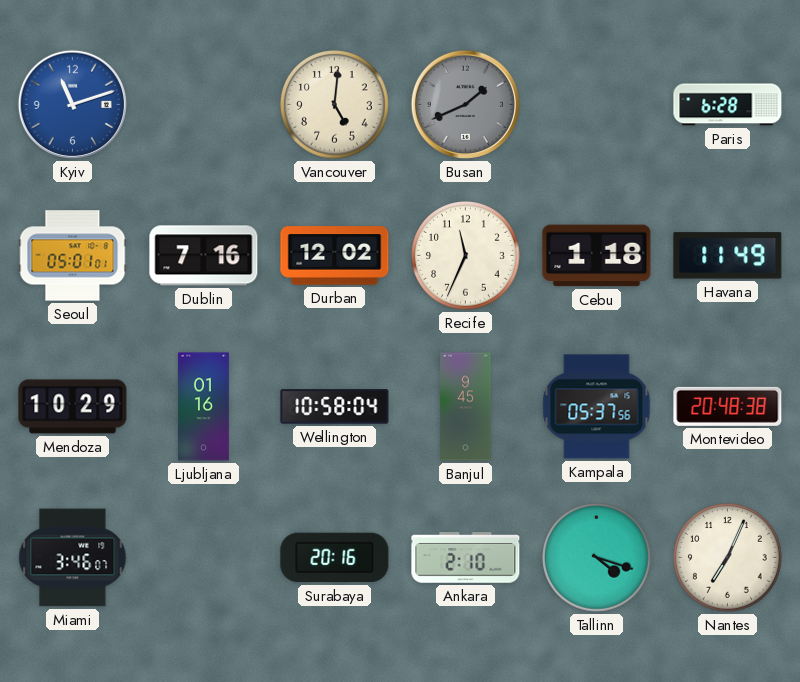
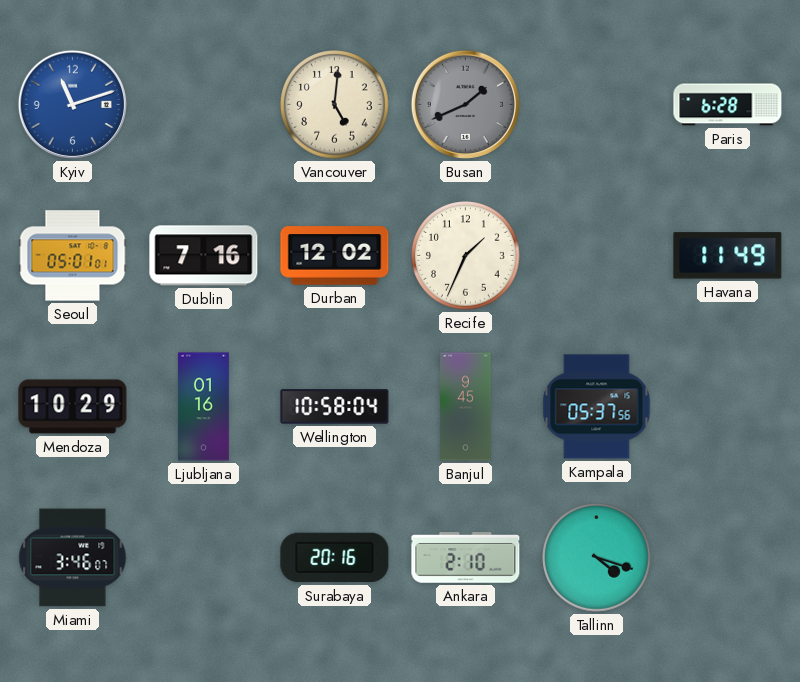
Recife: 11:34 -> 1:34
Cebu: 1:18 -> none
Montevideo: 20:48 -> none
Nantes: 7:04 -> none
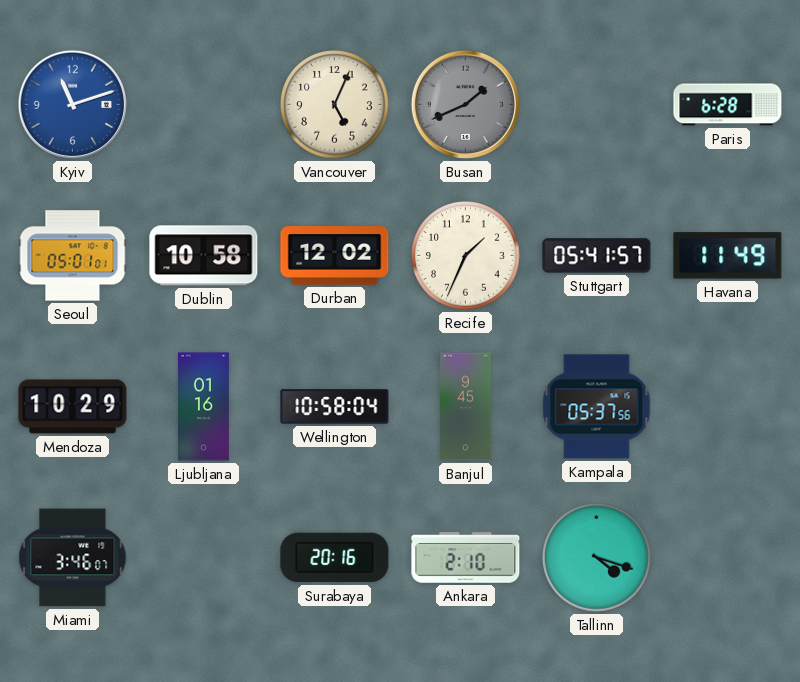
Vancouver: 5:01 -> 5:04
Dublin: 7:16 -> 10:58
Stuttgart: none -> 05:41
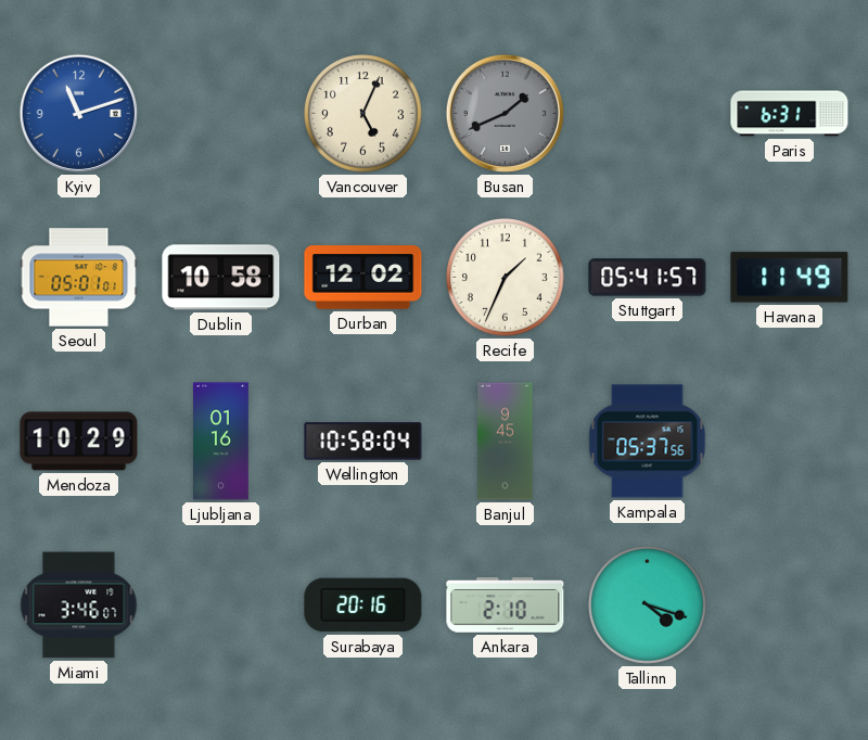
Paris: 6:28 -> 6:31
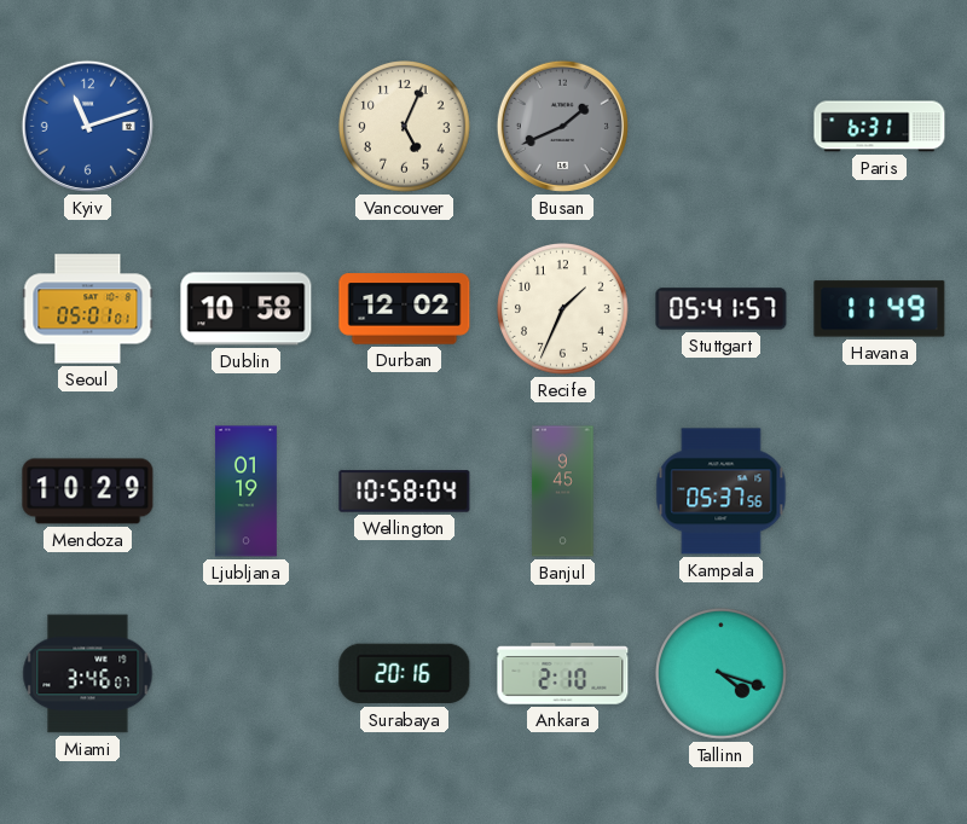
Ljubljana: 01:16 -> 01:19
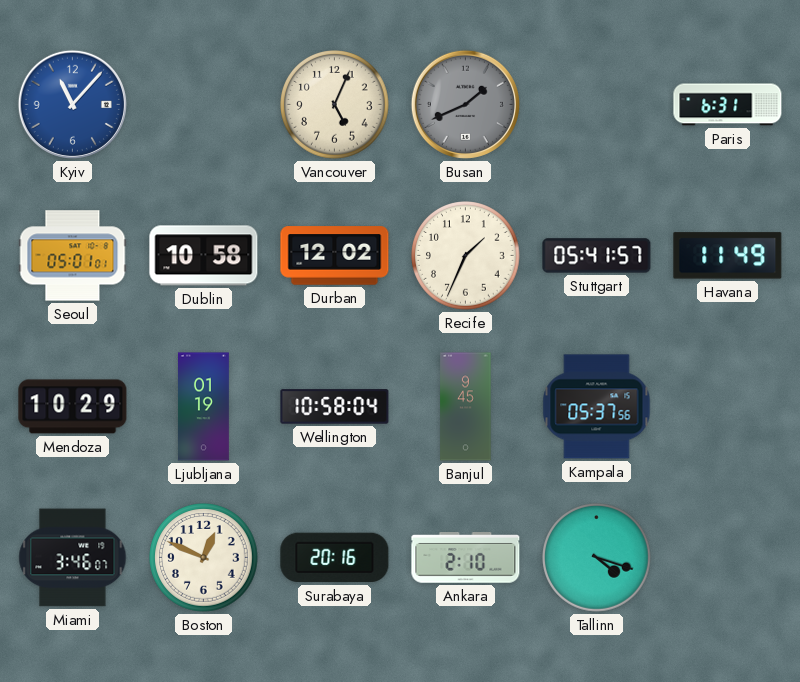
Kyiv: 11:12 -> 11:07
Boston: none -> 12:49
